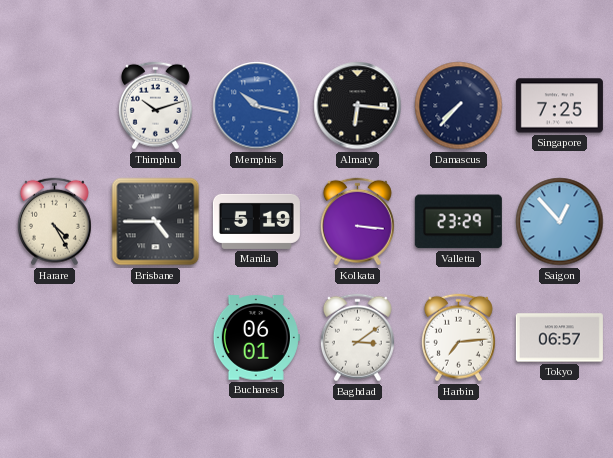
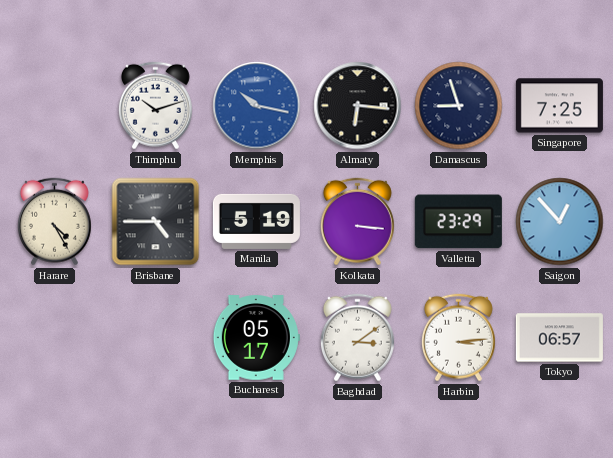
Damascus: 7:37 -> 8:57
Bucharest: 06:01 -> 05:17
Harbin: 7:14 -> 3:14
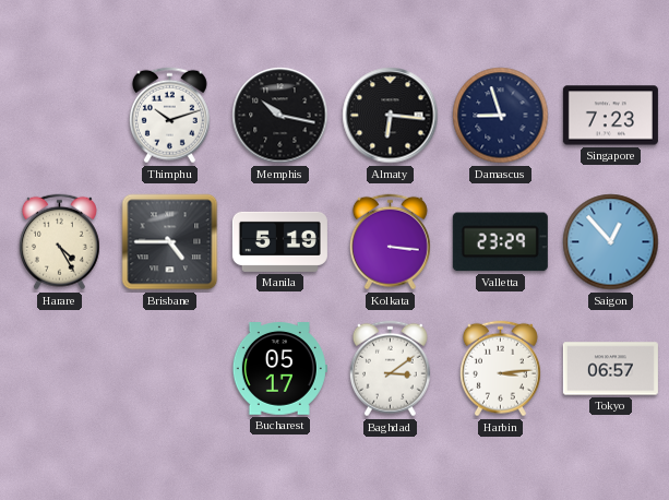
Memphis dial: blue -> black
Singapore: 7:25 -> 7:23
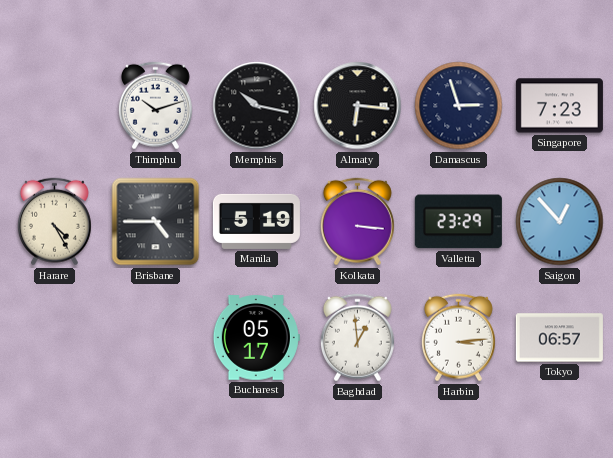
Damascus: 8:57 -> 2:57
Baghdad: 3:09 -> 12:59
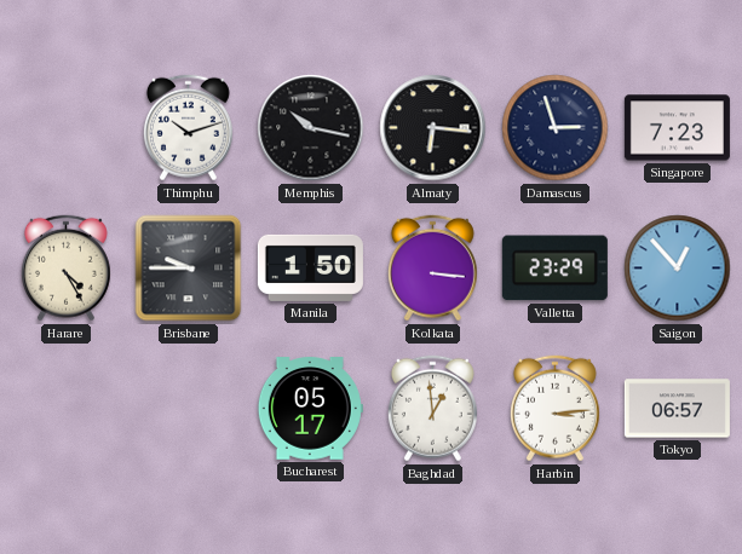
Brisbane: 4:45 -> 9:45
Manila: 5:19 -> 1:50
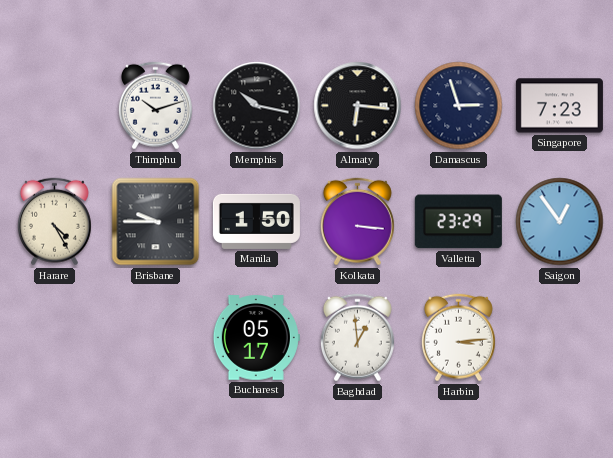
Saigon: 12:53 -> 12:54
Tokyo: 06:57 -> none
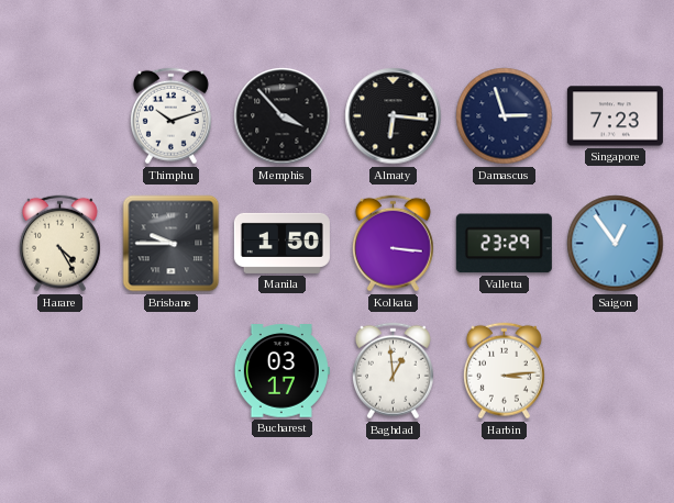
Memphis: 10:17 -> 3:53
Bucharest: 05:17 -> 03:17
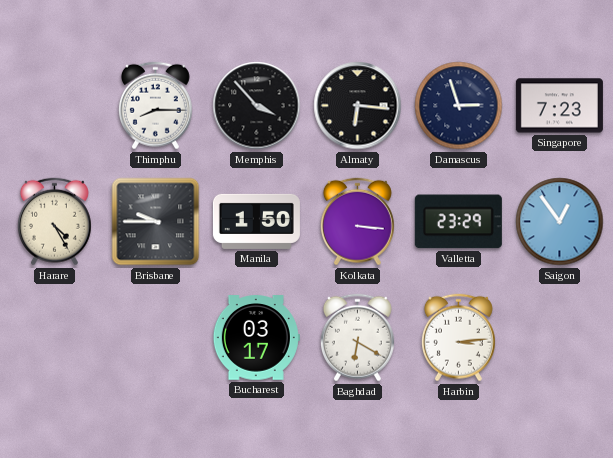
Thimphu: 10:12 -> 8:15
Baghdad: 12:59 -> 6:20
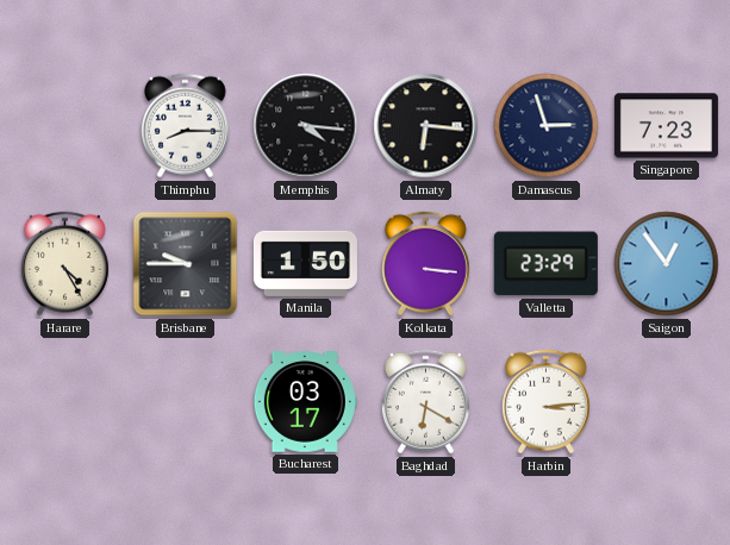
Memphis: 3:53 -> 4:16
